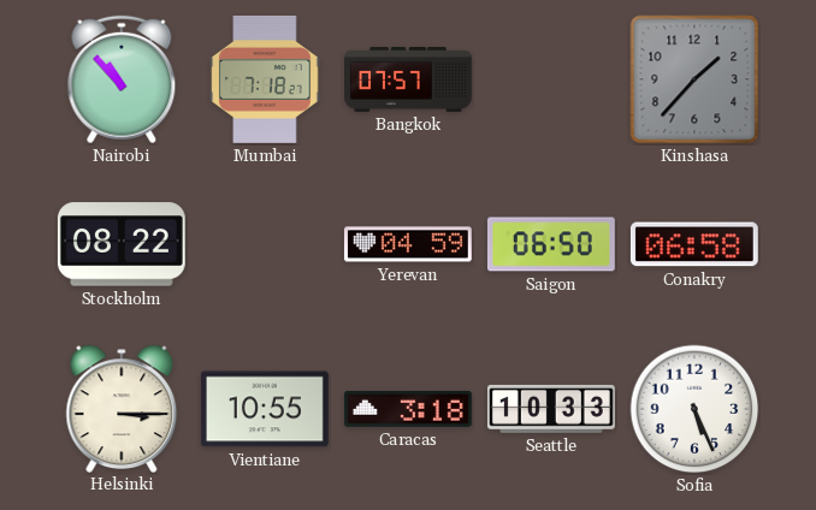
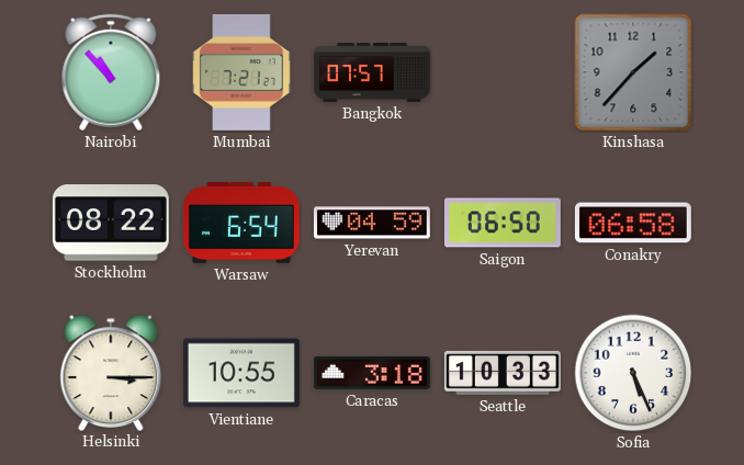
Mumbai: 7:18 -> 7:21
Warsaw: none -> 6:54
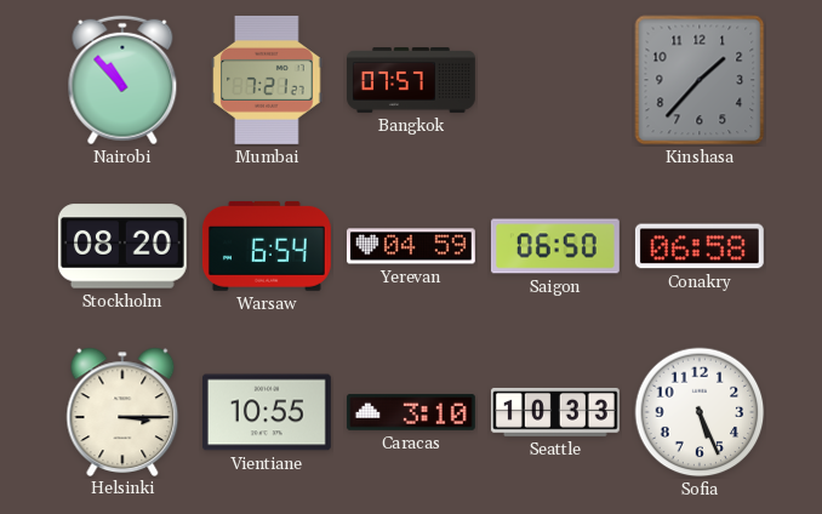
Stockholm: 08:22 -> 08:20
Caracas: 3:18 -> 3:10
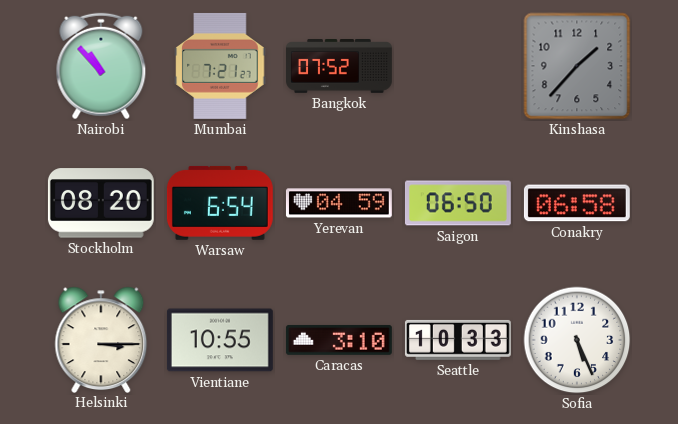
Bangkok: 07:57 -> 07:52
